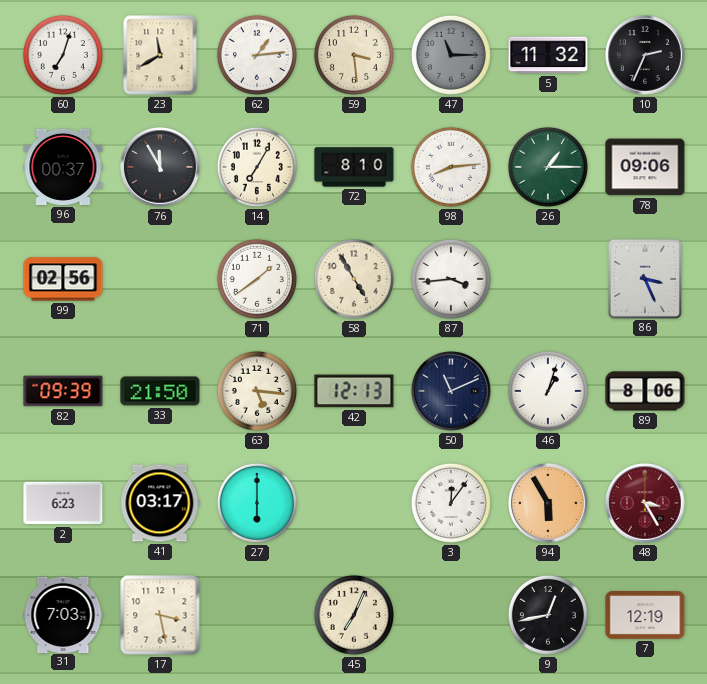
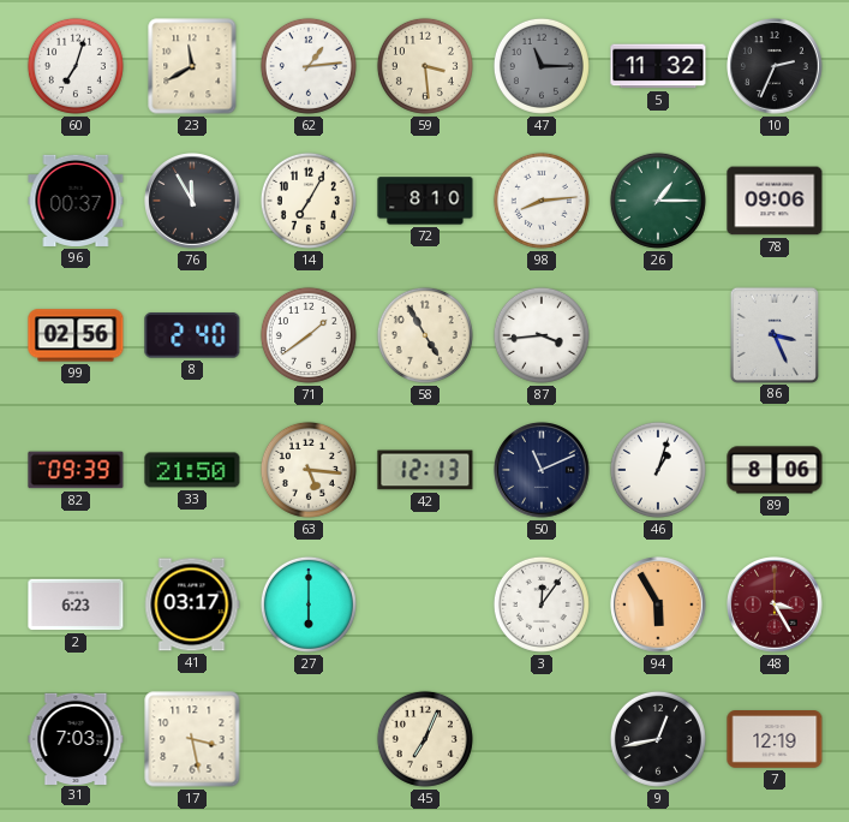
8: none -> 2:40
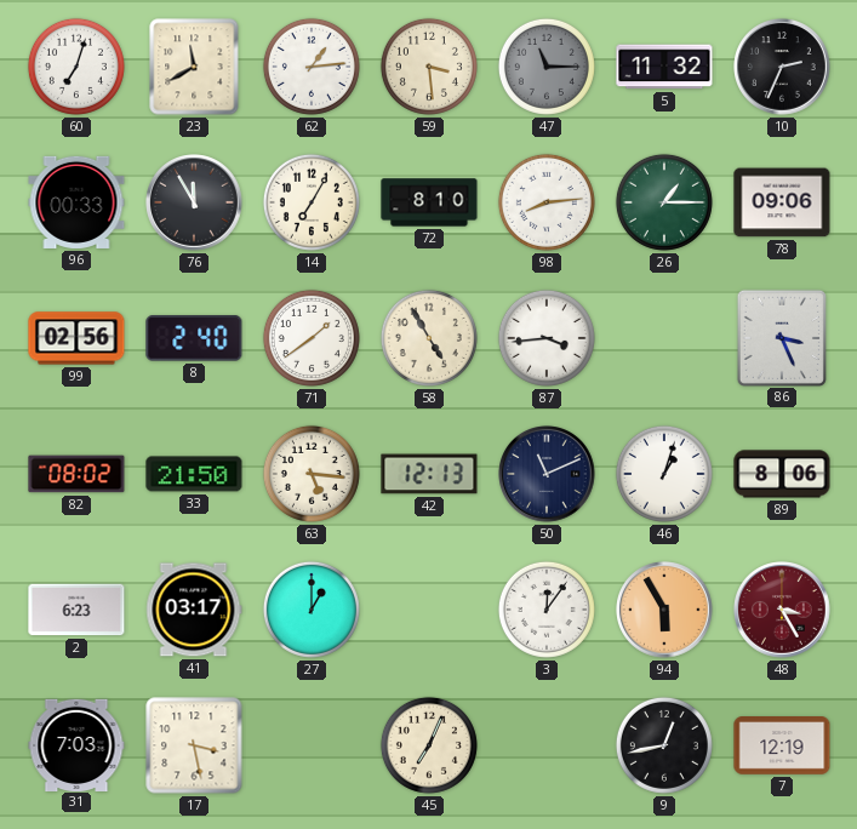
96: 00:37 -> 00:33
82: 09:39 -> 08:02
27: 6:00 -> 1:00
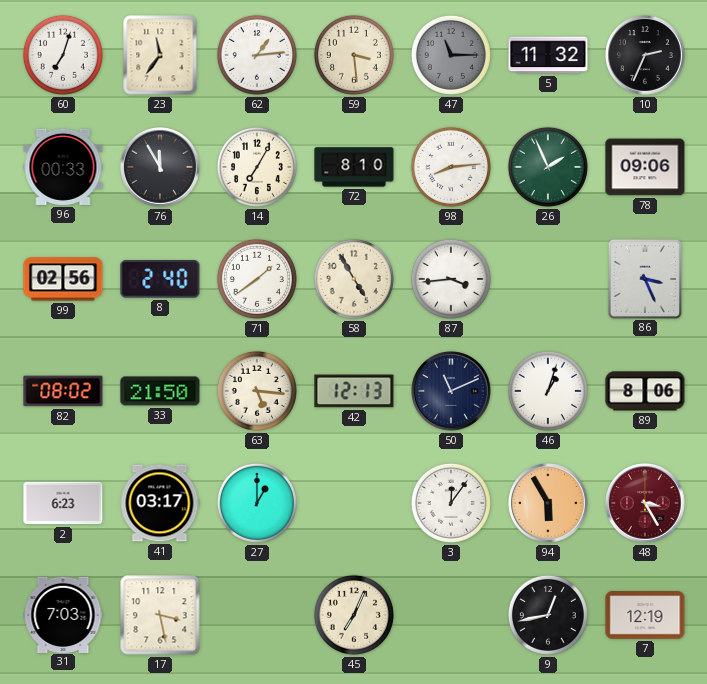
23: 11:40 -> 11:36
26: 1:15 -> 1:56
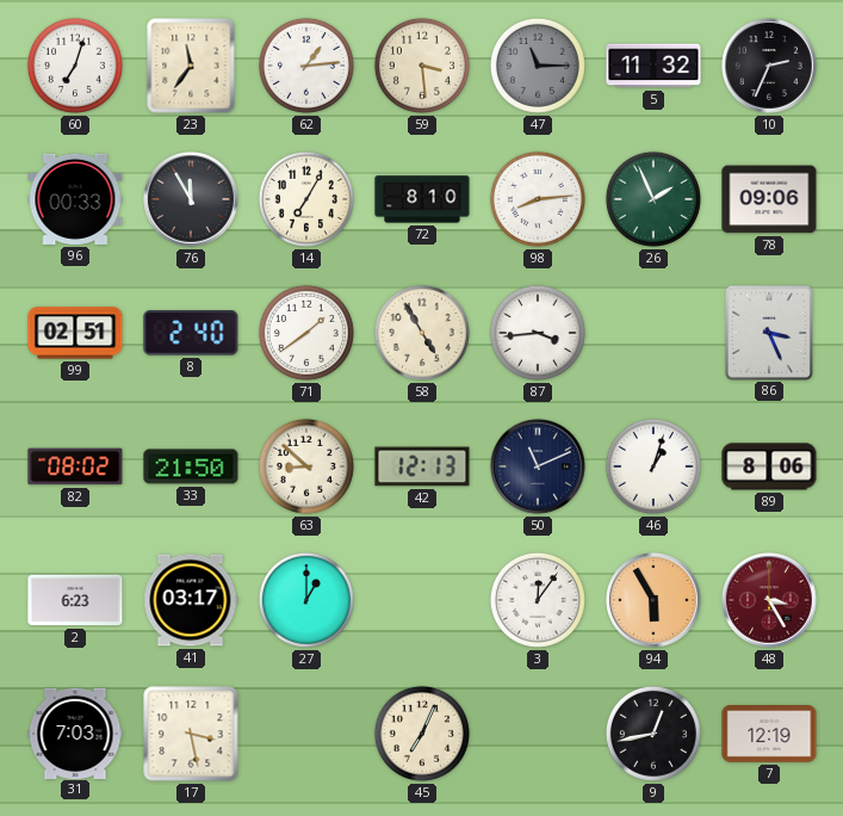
99: 02:56 -> 02:51
63: 5:16 -> 8:52
